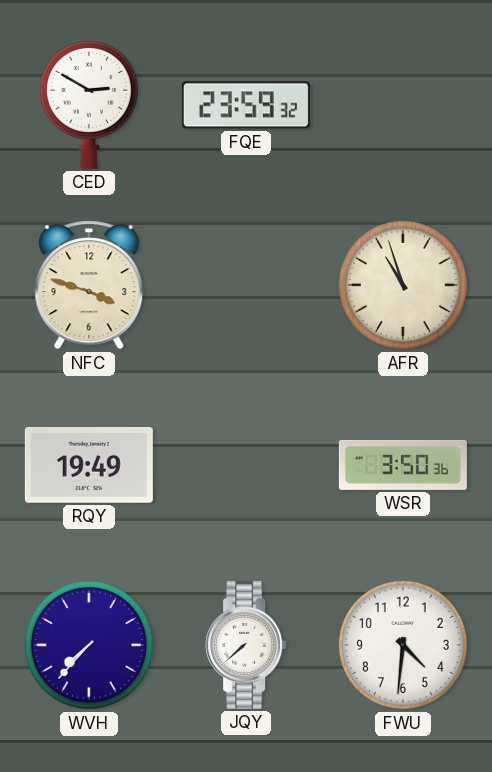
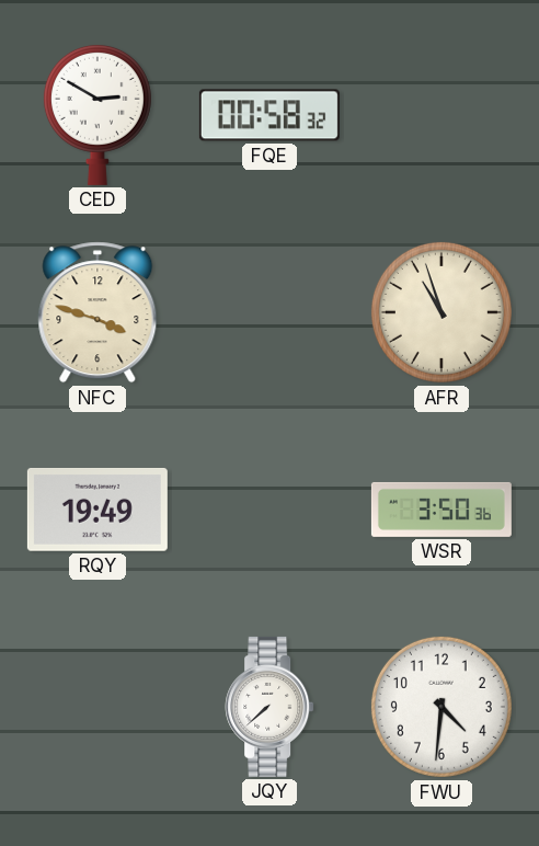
FQE: 23:59 -> 00:58
WVH: 7:37 -> none
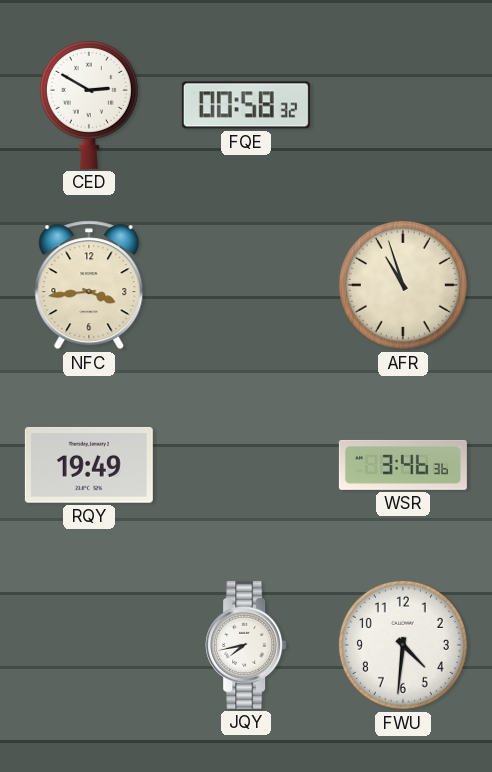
NFC: 3:48 -> 3:44
WSR: 3:50 -> 3:46
JQY: 7:38 -> 7:43
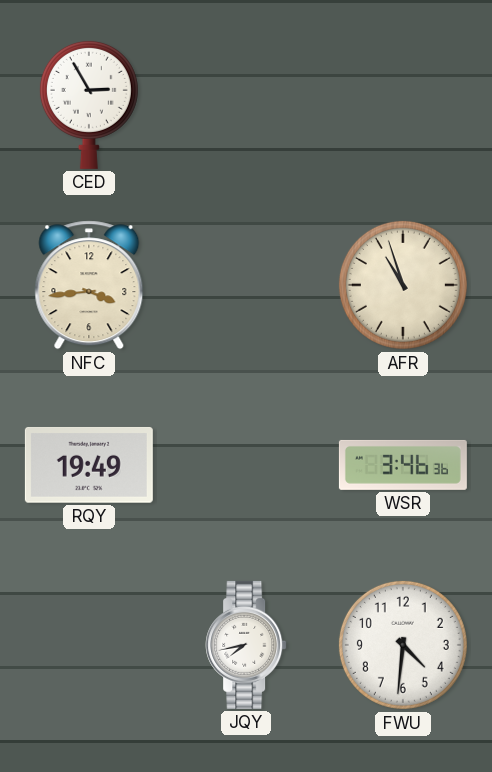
CED: 2:50 -> 2:55
FQE: 00:58 -> none
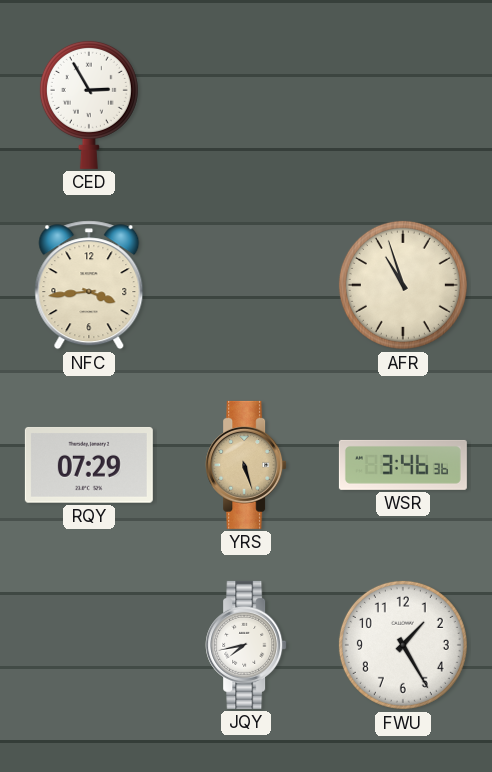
RQY: 19:49 -> 07:29
YRS: none -> 5:27
FWU: 4:31 -> 1:25
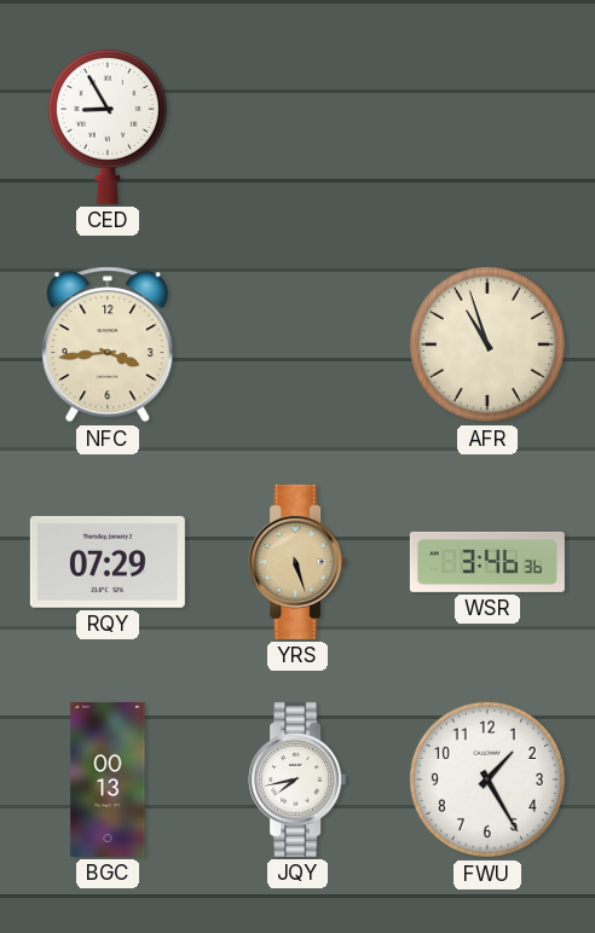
CED: 2:55 -> 8:55
BGC: none -> 00:13
